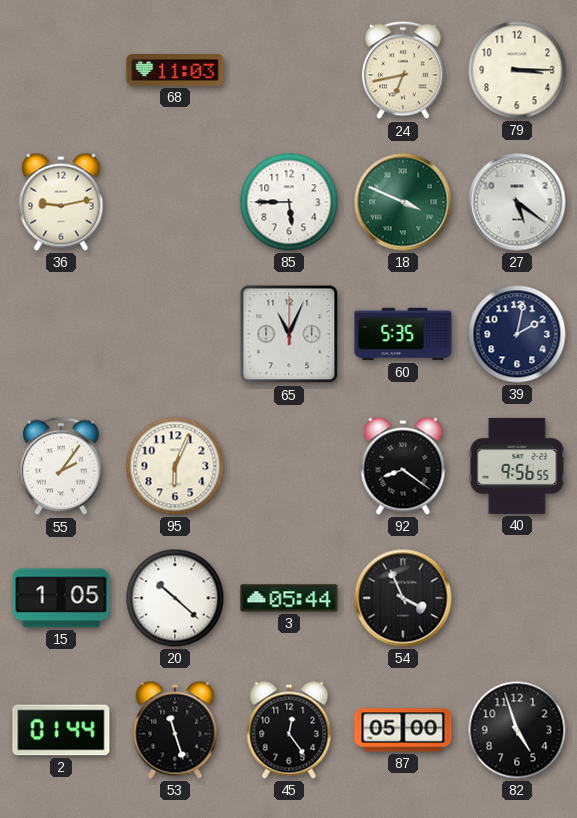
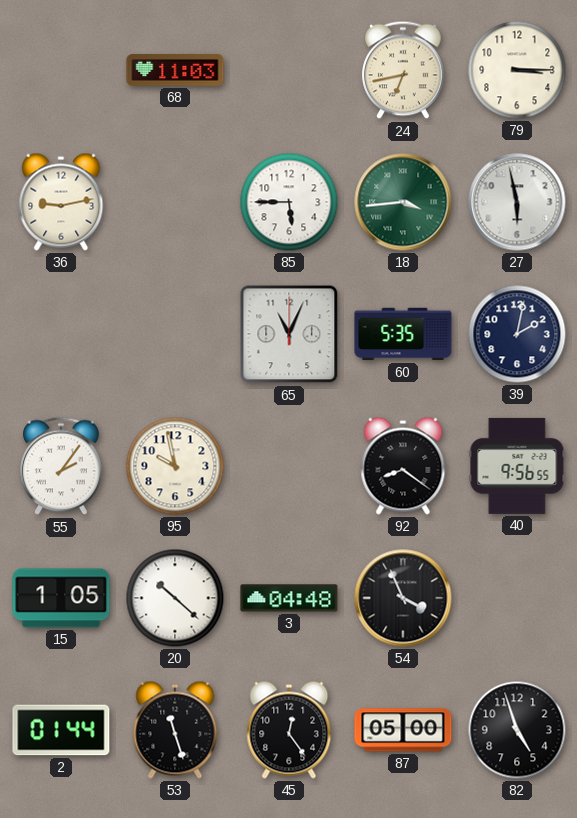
18: 3:49 -> 3:44
27: 5:21 -> 5:58
95: 6:04 -> 9:58
3: 05:44 -> 04:48
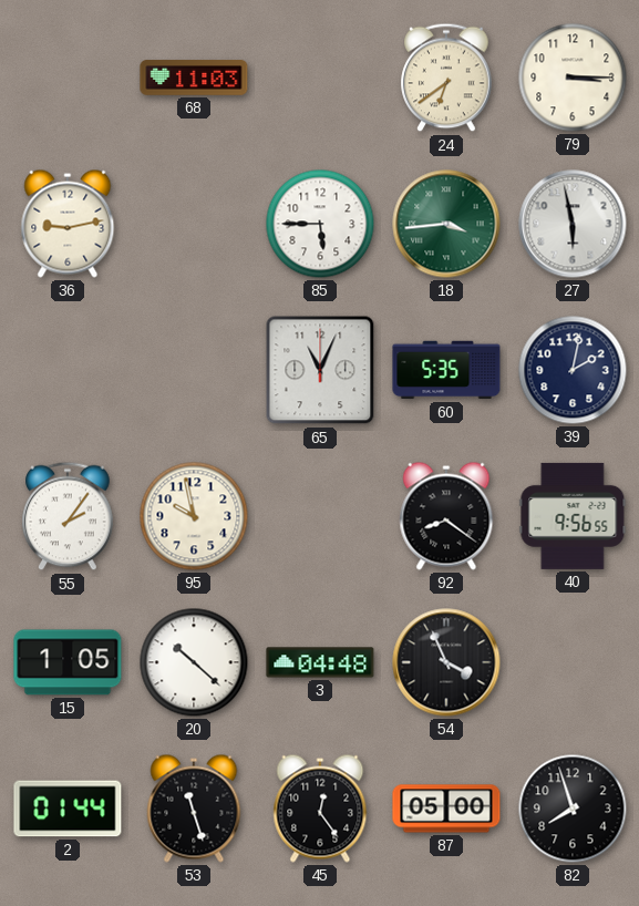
24: 6:43 -> 6:39
82: 4:57 -> 7:57
